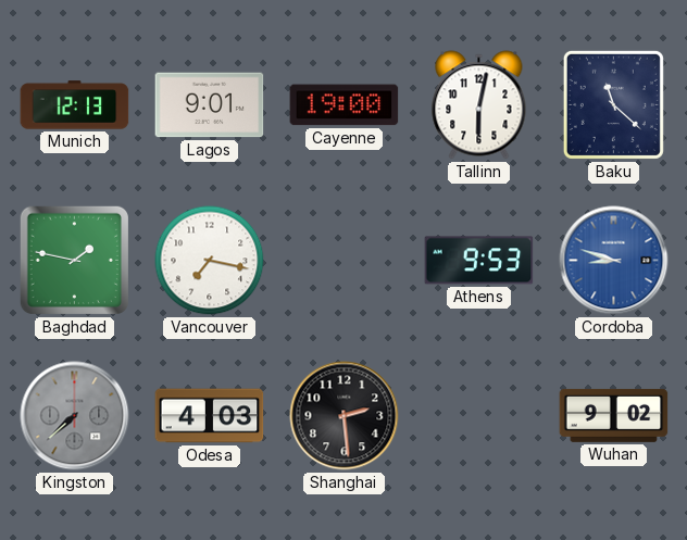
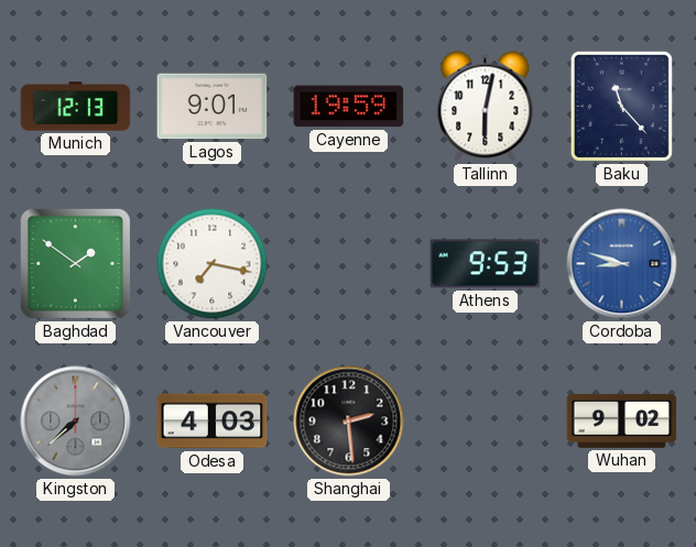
Cayenne: 19:00 -> 19:59
Baku: 11:22 -> 11:23
Baghdad: 1:47 -> 1:51
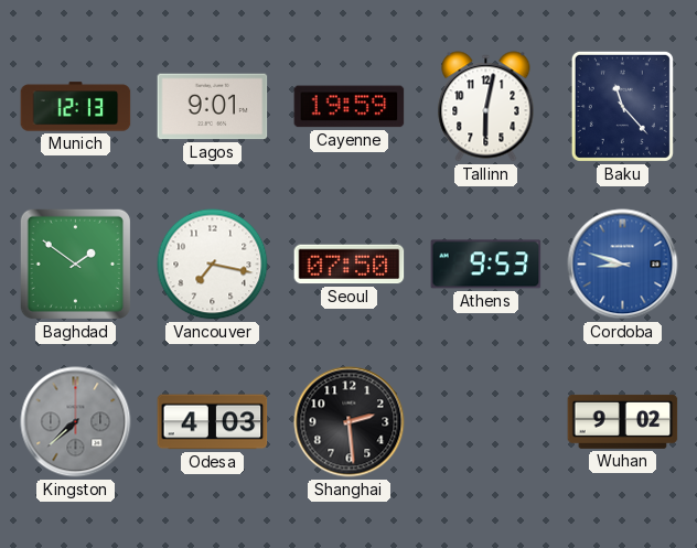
Seoul: none -> 07:50
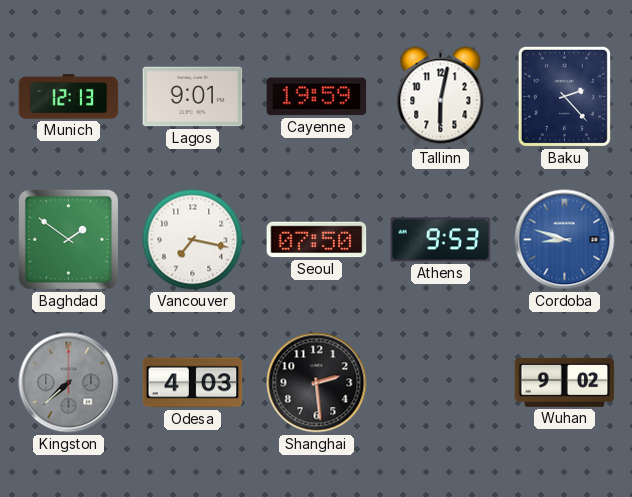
Baku: 11:23 -> 2:23
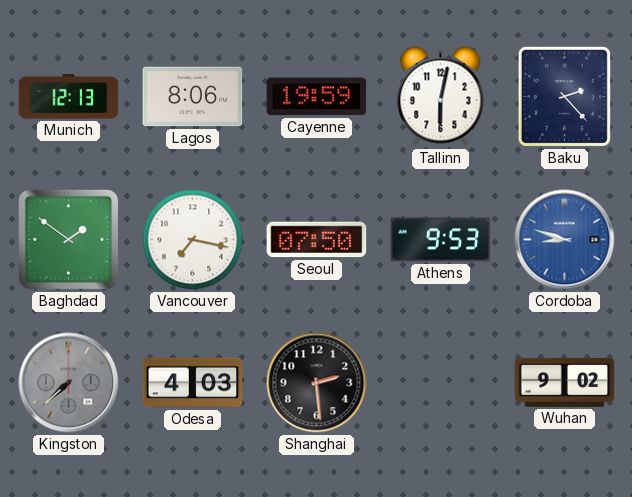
Lagos: 9:01 -> 8:06
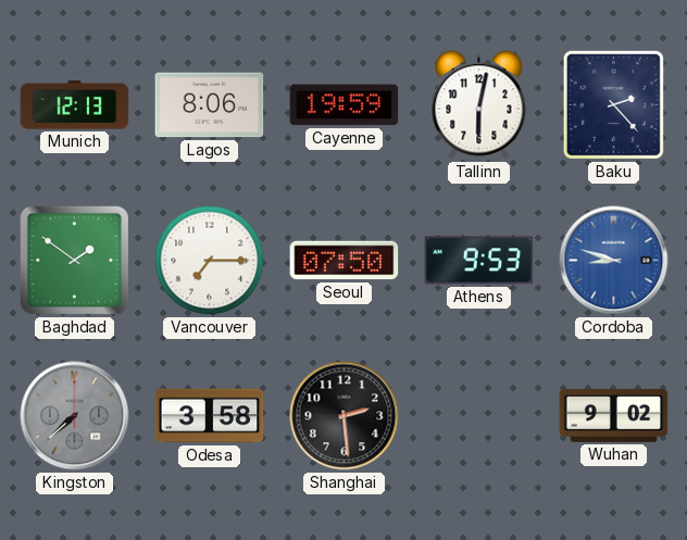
Vancouver: 7:17 -> 7:15
Odesa: 4:03 -> 3:58
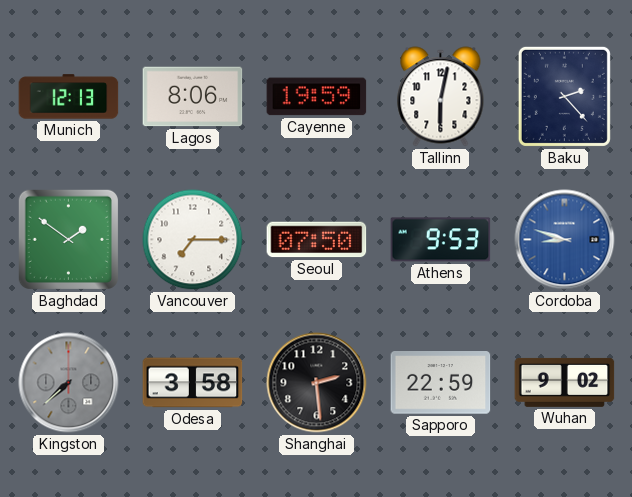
Sapporo: none -> 22:59
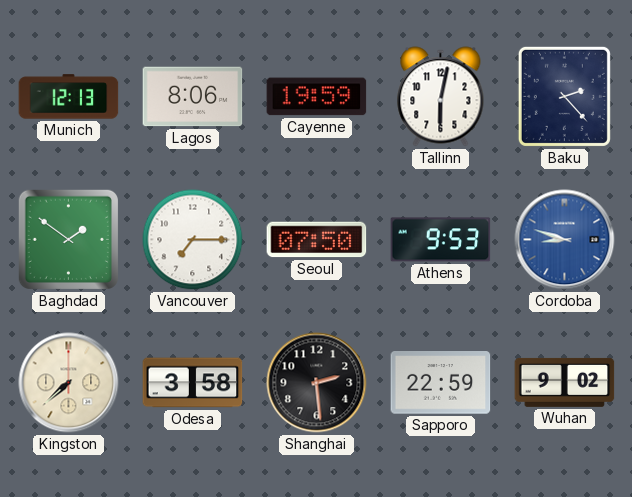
Kingston dial: grey -> cream
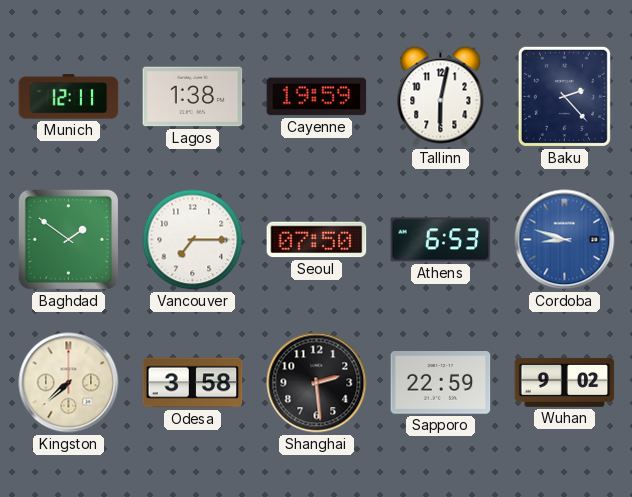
Munich: 12:13 -> 12:11
Lagos: 8:06 -> 1:38
Athens: 9:53 -> 6:53
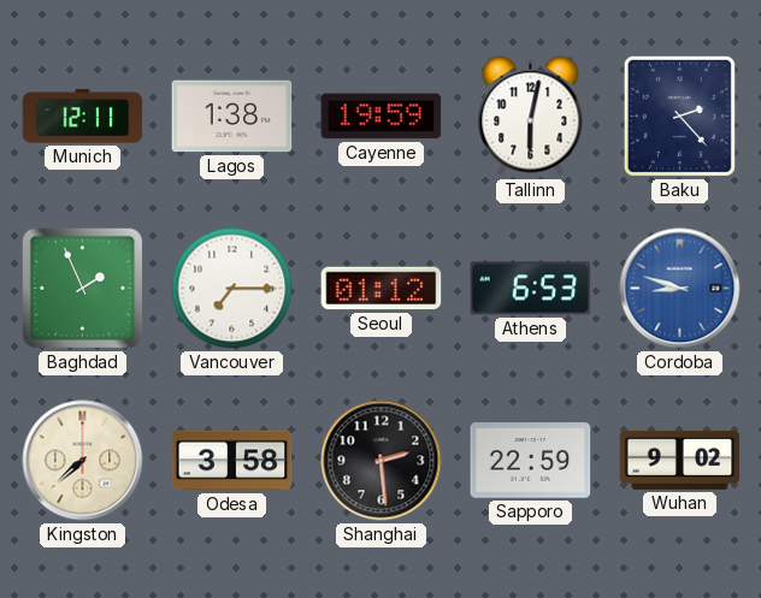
Baghdad: 1:51 -> 1:56
Seoul: 07:50 -> 01:12
